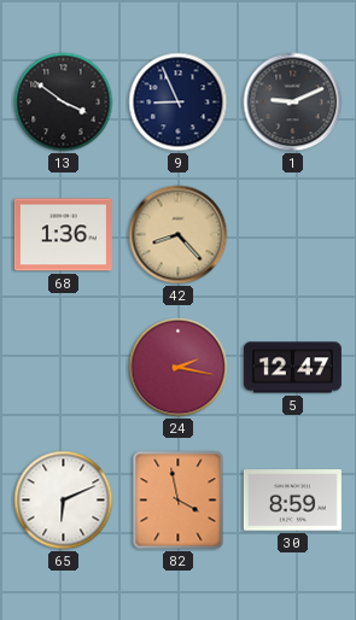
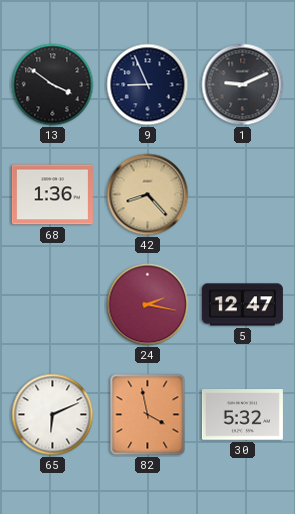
30: 8:59 -> 5:32
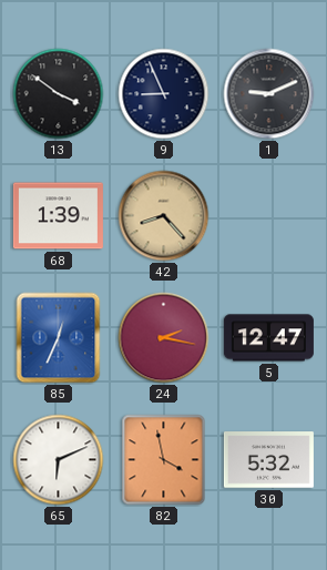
68: 1:36 -> 1:39
85: none -> 12:34
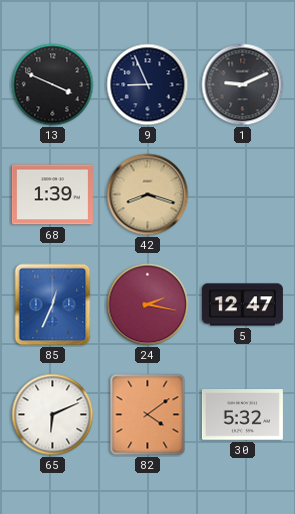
13: 3:51 -> 3:49
42: 8:23 -> 8:18
82: 3:58 -> 4:09
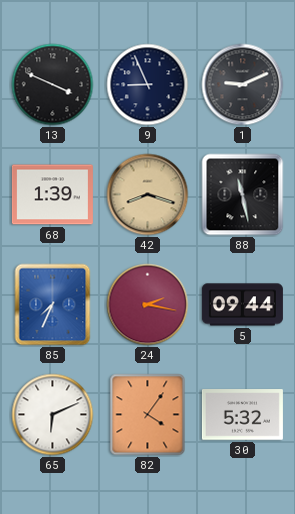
88: none -> 11:28
85: 12:34 -> 7:34
5: 12:47 -> 09:44
82: 4:09 -> 4:06
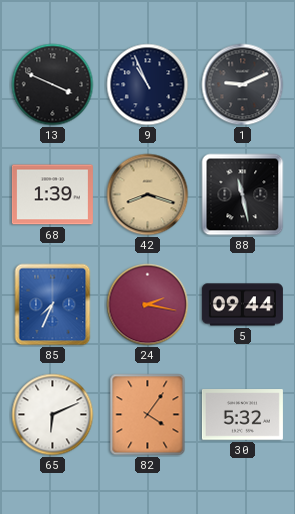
9: 8:56 -> 10:56
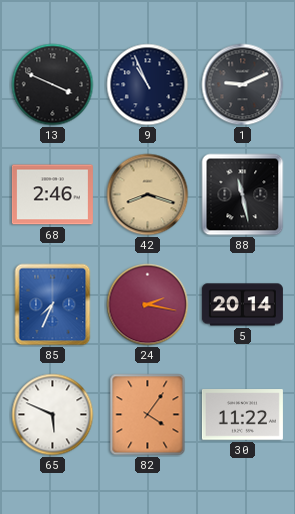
68: 1:39 -> 2:46
5: 09:44 -> 20:14
65: 6:11 -> 5:49
30: 5:32 -> 11:22
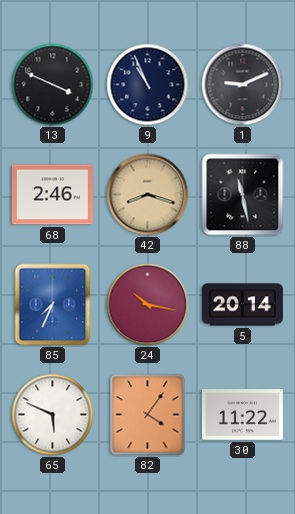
24: 2:17 -> 10:17
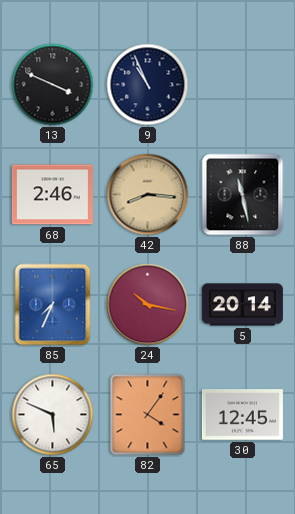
1: 9:11 -> none
42: 8:18 -> 8:16
30: 11:22 -> 12:45
